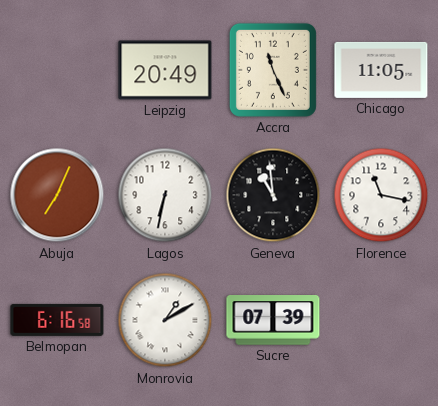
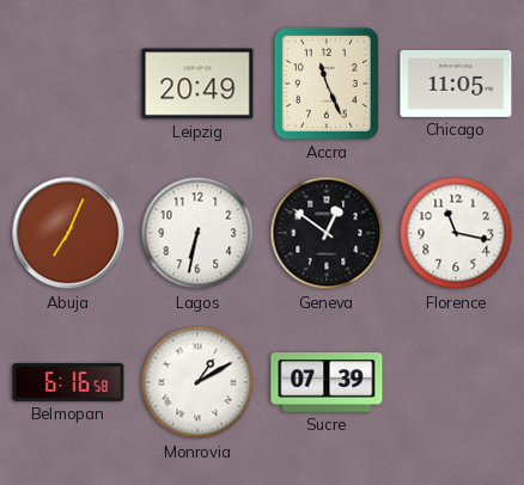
Geneva: 10:59 -> 12:51
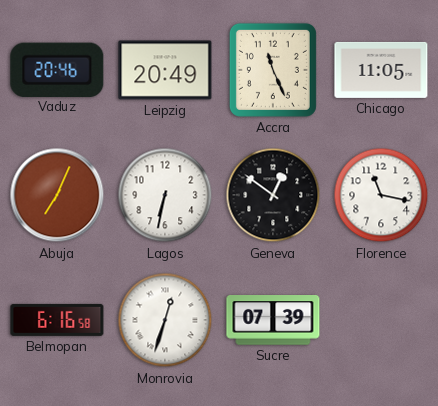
Vaduz: none -> 20:46
Monrovia: 1:10 -> 12:33
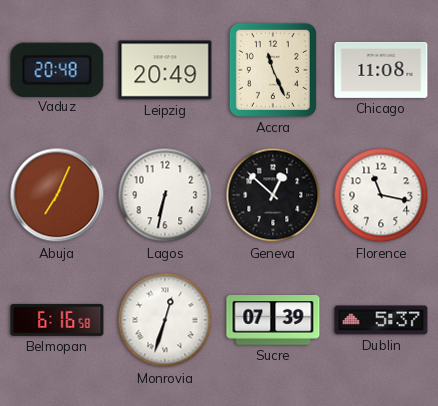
Vaduz: 20:46 -> 20:48
Chicago: 11:05 -> 11:08
Geneva: 12:51 -> 12:52
Dublin: none -> 5:37
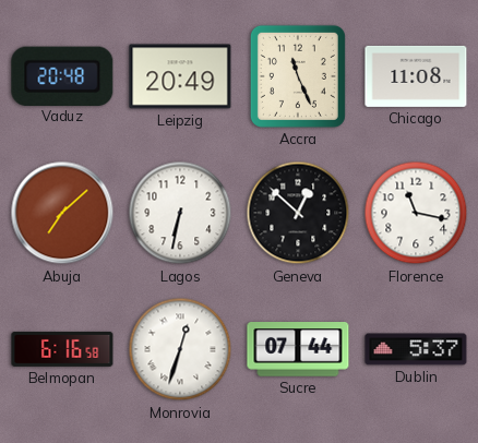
Abuja: 7:04 -> 7:08
Sucre: 07:39 -> 07:44
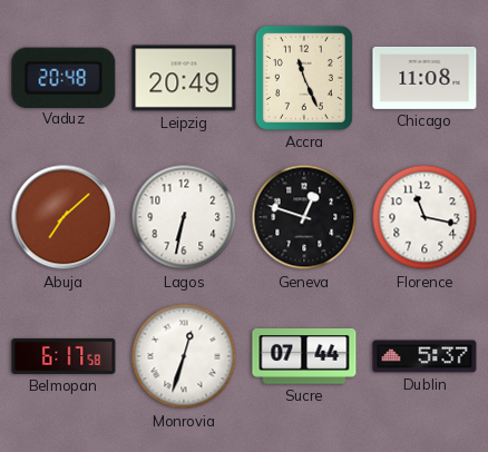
Geneva: 12:52 -> 12:48
Belmopan: 6:16 -> 6:17
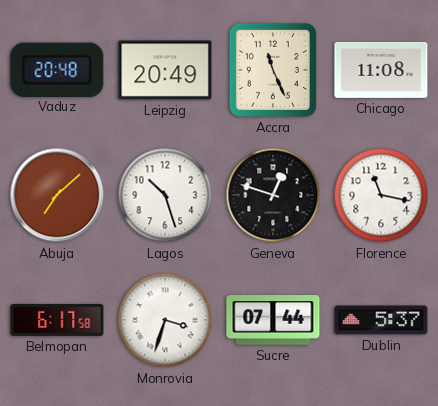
Lagos: 6:32 -> 10:27
Monrovia: 12:33 -> 3:33
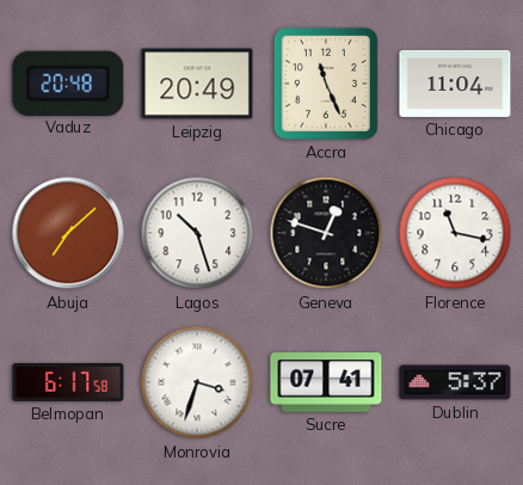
Chicago: 11:08 -> 11:04
Sucre: 07:44 -> 07:41
